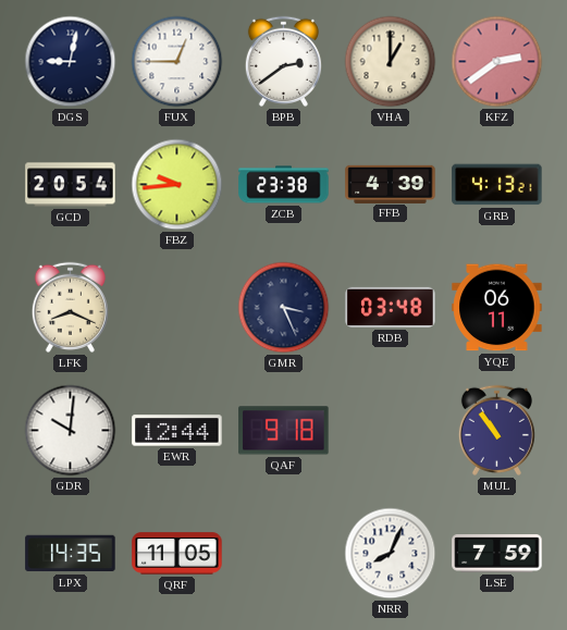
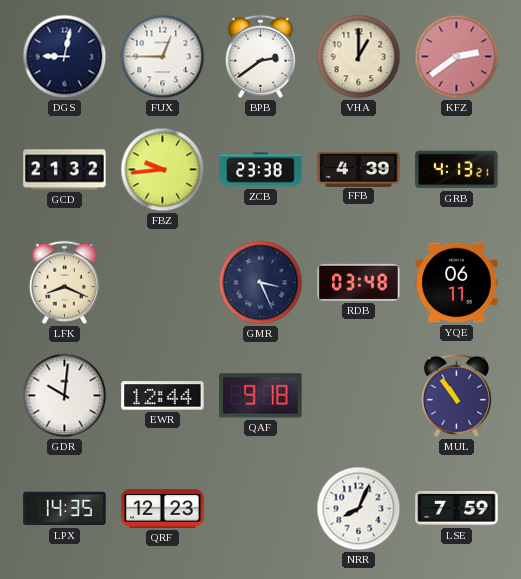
GCD: 20:54 -> 21:32
QRF: 11:05 -> 12:23
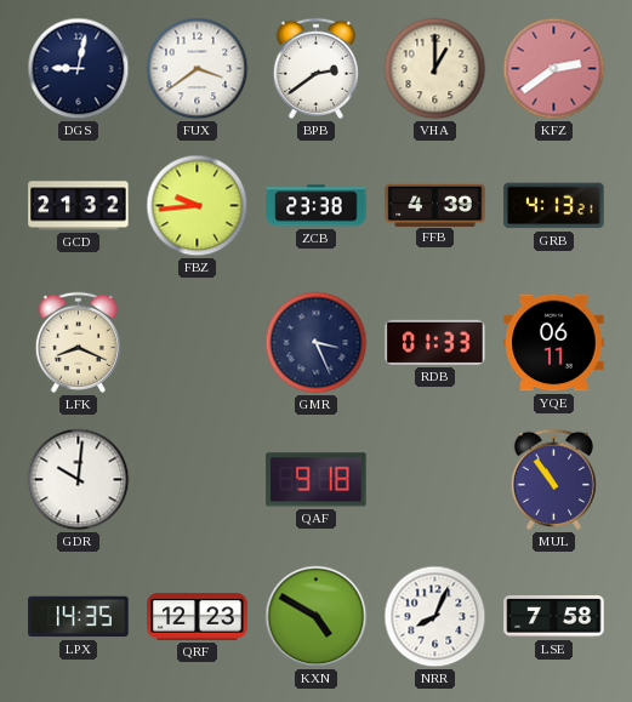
FUX: 12:45 -> 3:39
RDB: 03:48 -> 01:33
EWR: 12:44 -> none
KXN: none -> 4:50
LSE: 7:59 -> 7:58
